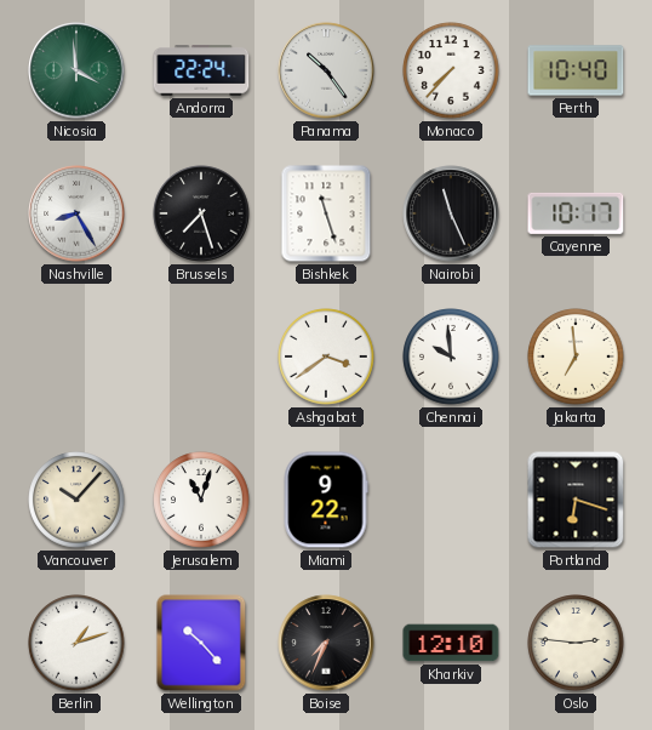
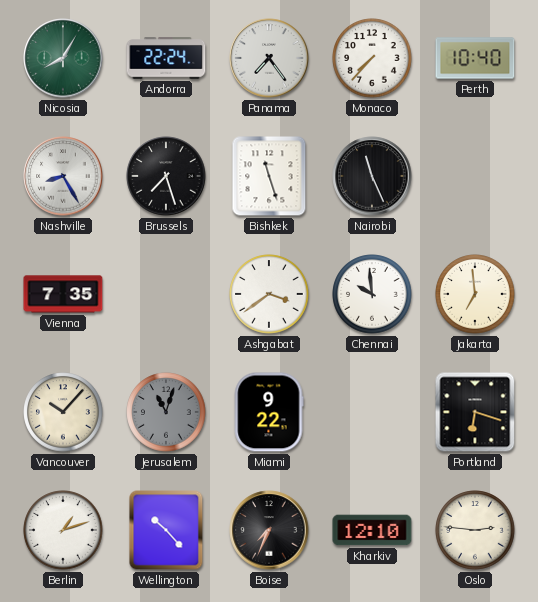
Nicosia: 3:59 -> 8:05
Panama: 10:24 -> 7:24
Cayenne: 10:17 -> none
Vienna: none -> 7:35
Jerusalem dial: white -> grey
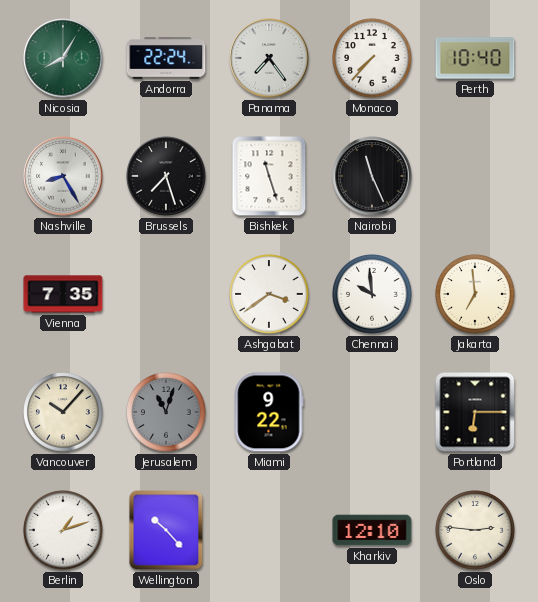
Portland: 6:18 -> 6:15
Boise: 7:34 -> none
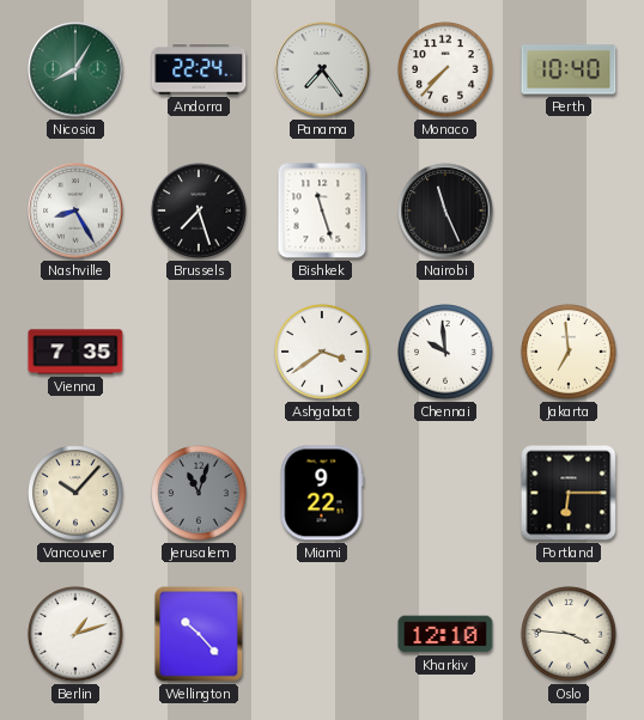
Oslo: 2:46 -> 3:46
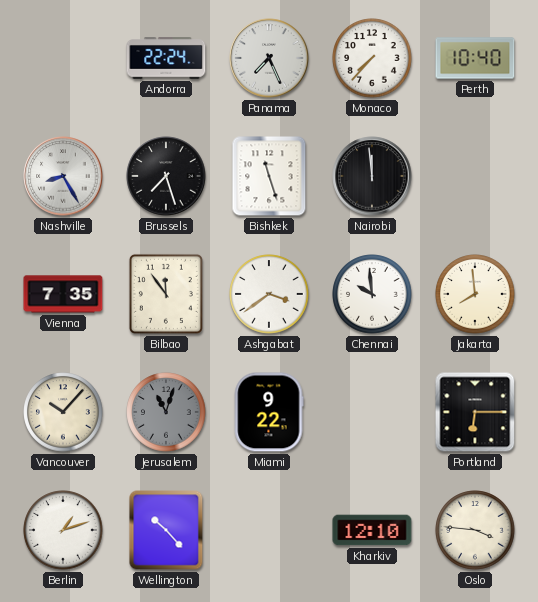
Nicosia: 8:05 -> none
Panama: 7:24 -> 7:26
Nairobi: 11:26 -> 11:59
Bilbao: none -> 11:54
Jakarta: 6:59 -> 7:59
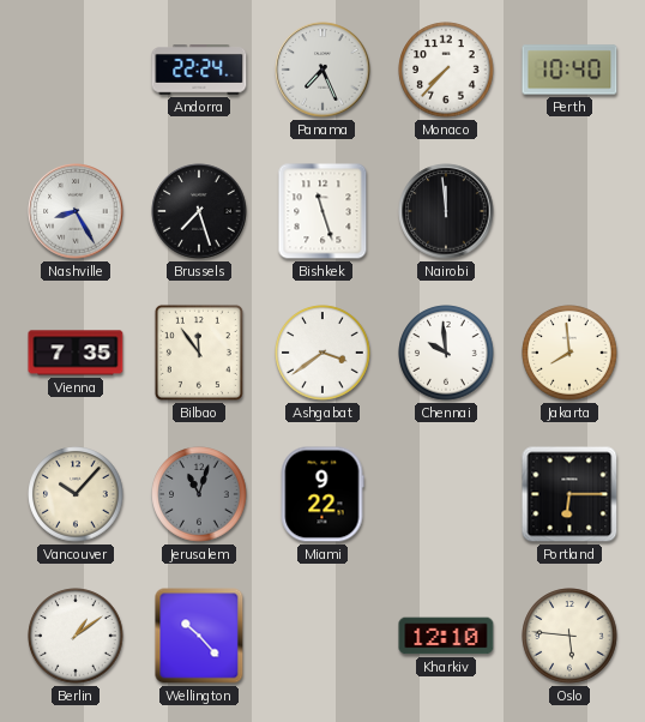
Berlin: 1:12 -> 1:09
Oslo: 3:46 -> 5:46
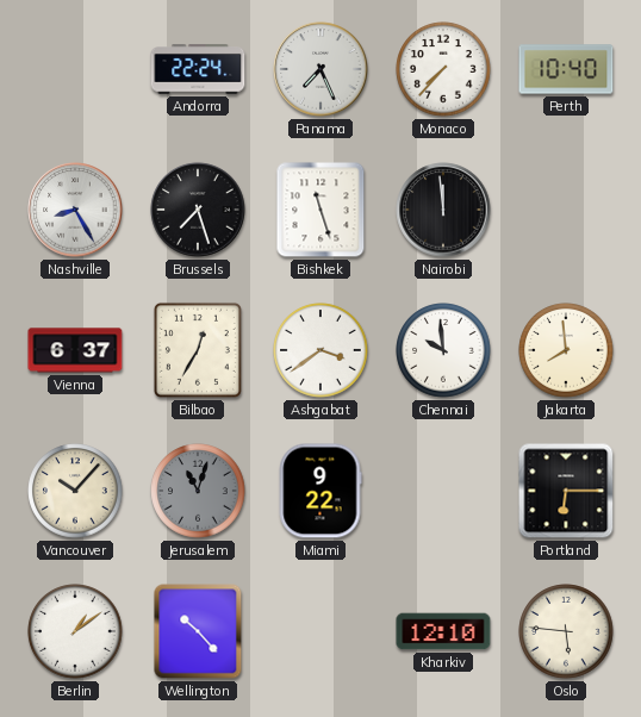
Vienna: 7:35 -> 6:37
Bilbao: 11:54 -> 12:35
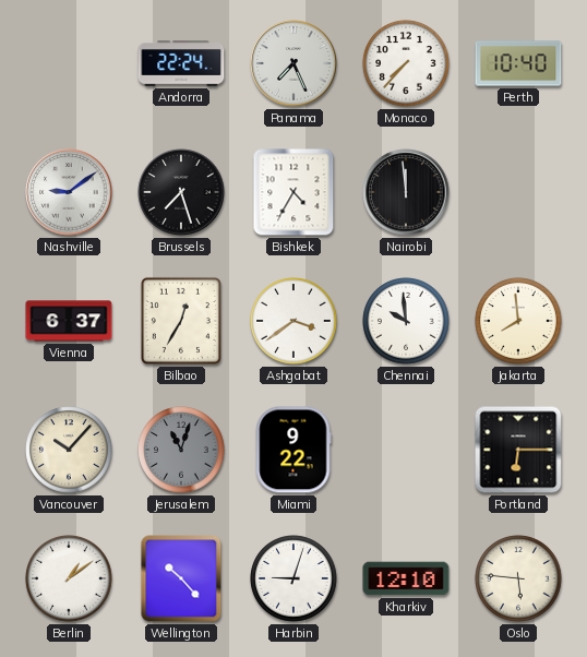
Nashville: 8:25 -> 9:09
Bishkek: 11:27 -> 4:35
Harbin: none -> 9:03
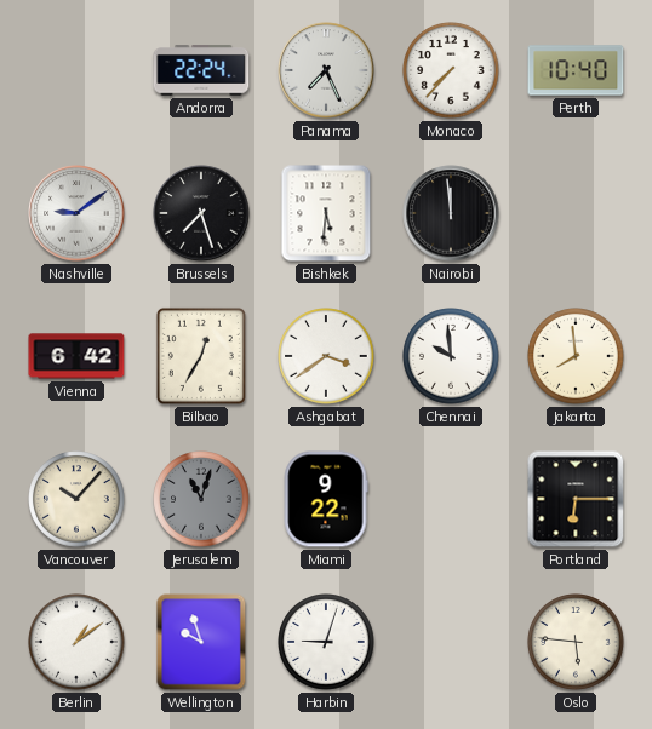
Bishkek: 4:35 -> 5:31
Vienna: 6:37 -> 6:42
Wellington: 10:23 -> 9:57
Kharkiv: 12:10 -> none
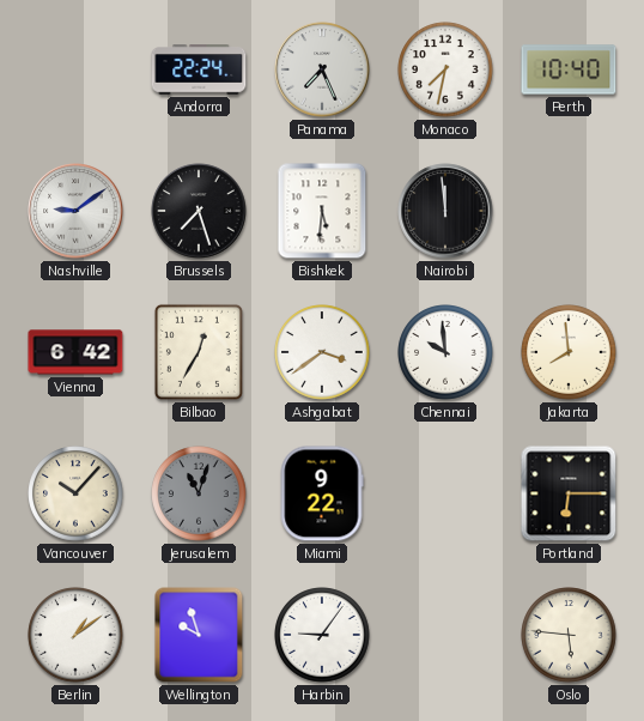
Monaco: 7:37 -> 7:32
Harbin: 9:03 -> 9:06
